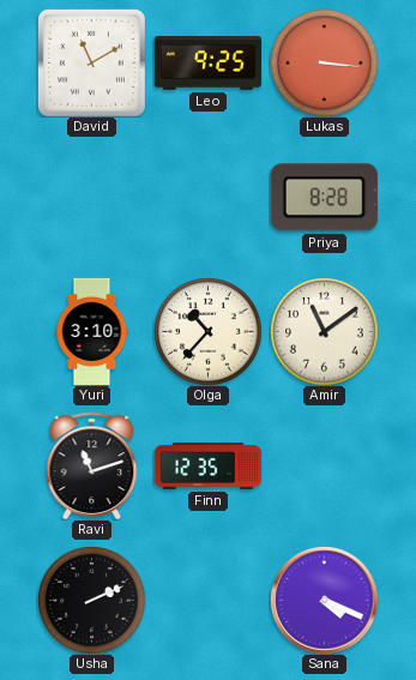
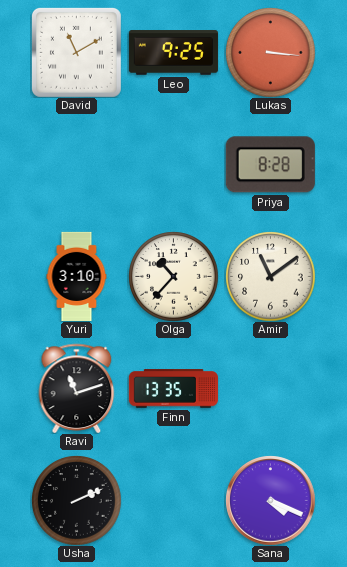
Finn: 12:35 -> 13:35
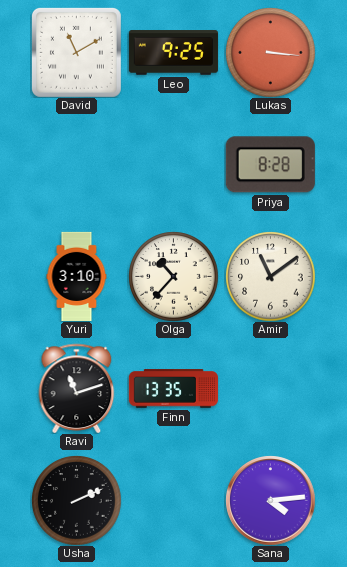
Sana: 4:19 -> 4:14
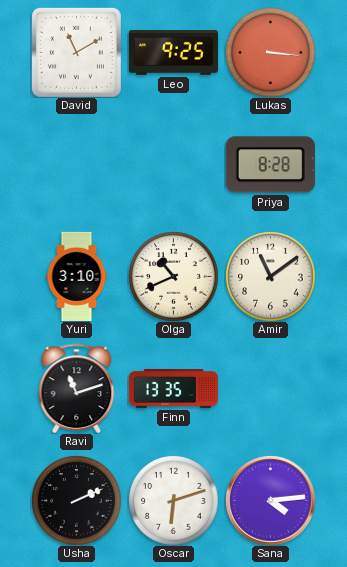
Olga: 10:37 -> 10:41
Oscar: none -> 6:12
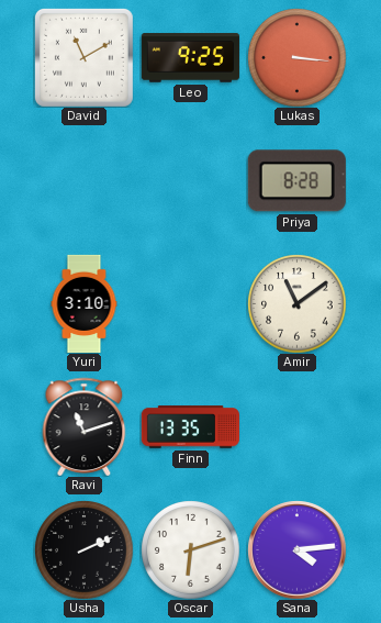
Olga: 10:41 -> none
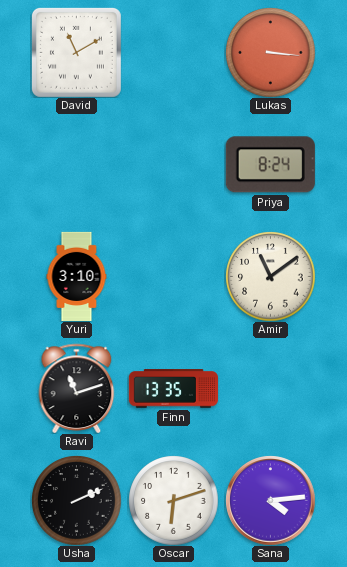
Leo: 9:25 -> none
Priya: 8:28 -> 8:24
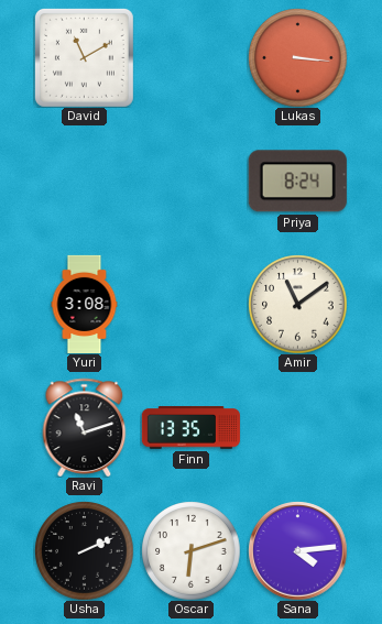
Yuri: 3:10 -> 3:08
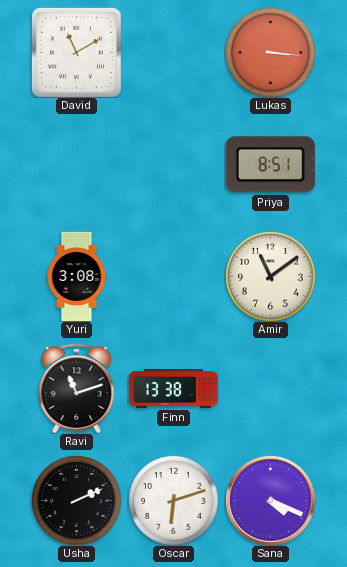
Priya: 8:24 -> 8:51
Finn: 13:35 -> 13:38
Sana: 4:14 -> 4:19
